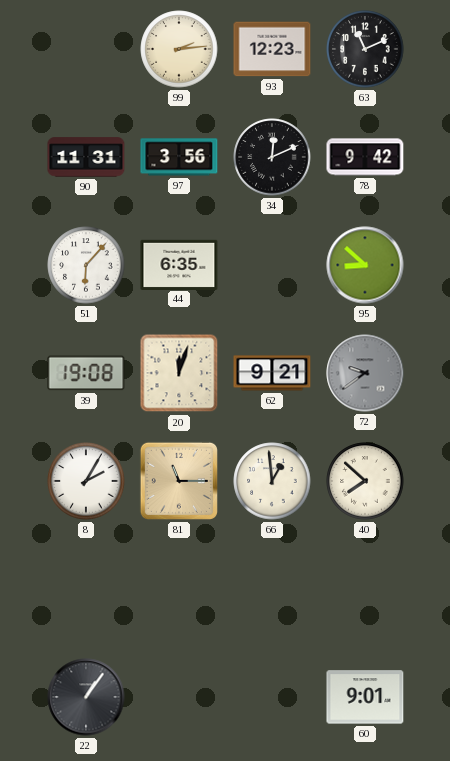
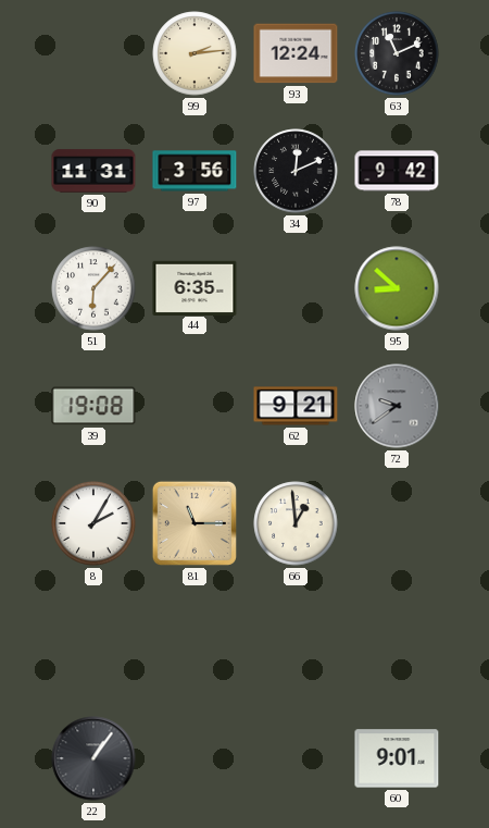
93: 12:23 -> 12:24
20: 12:03 -> none
40: 7:52 -> none
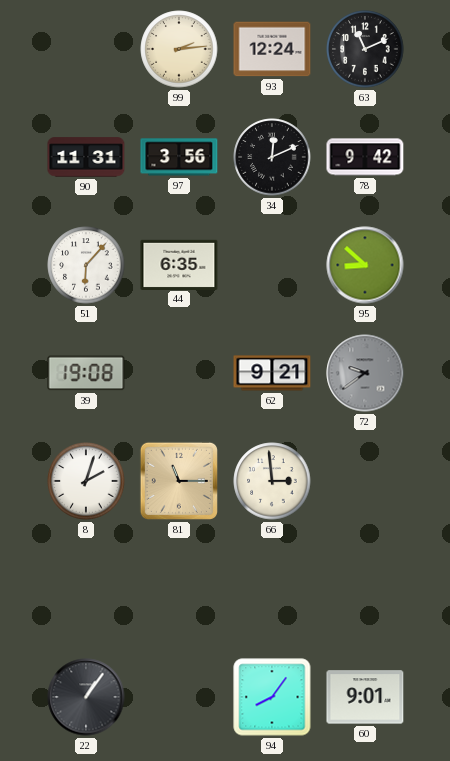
8: 2:05 -> 2:03
66: 12:59 -> 2:59
94: none -> 8:06
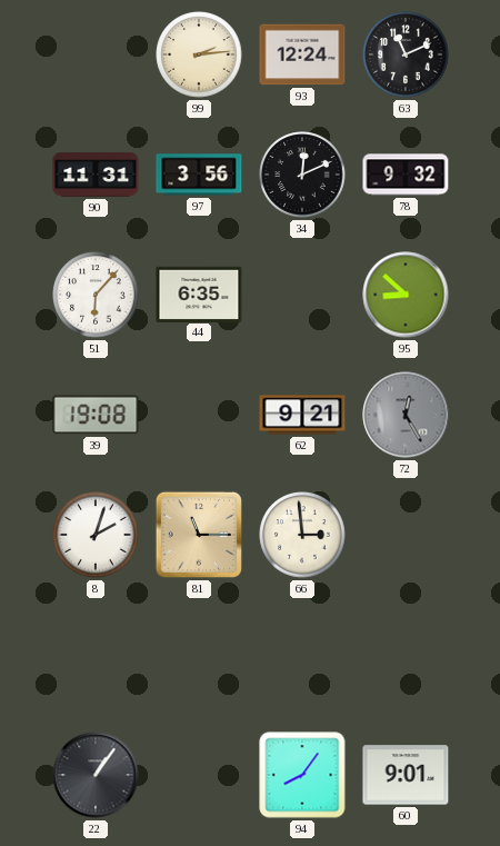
78: 9:42 -> 9:32
72: 9:39 -> 12:25
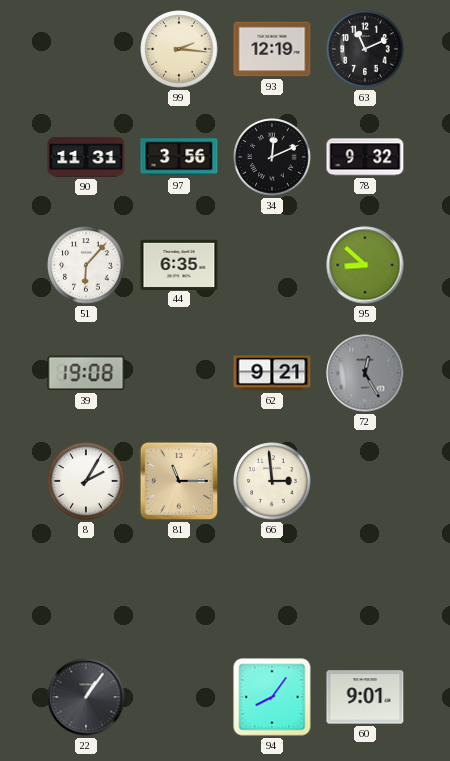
99: 2:14 -> 2:16
93: 12:24 -> 12:19
8: 2:03 -> 2:05
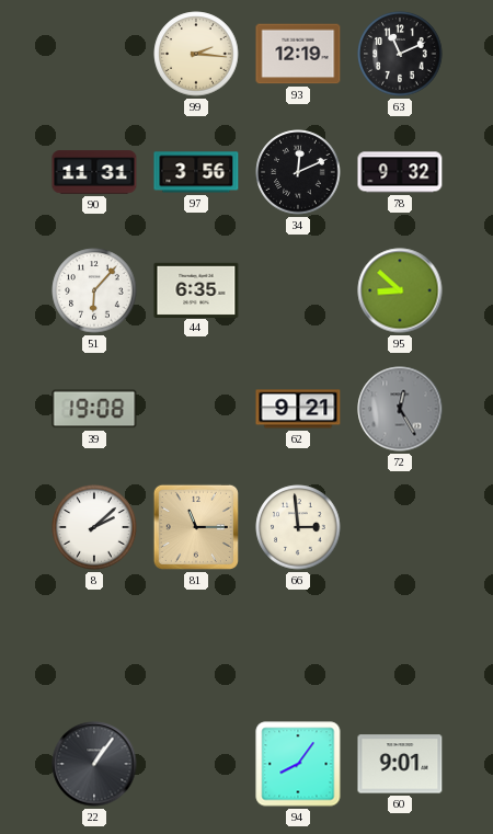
8: 2:05 -> 2:08
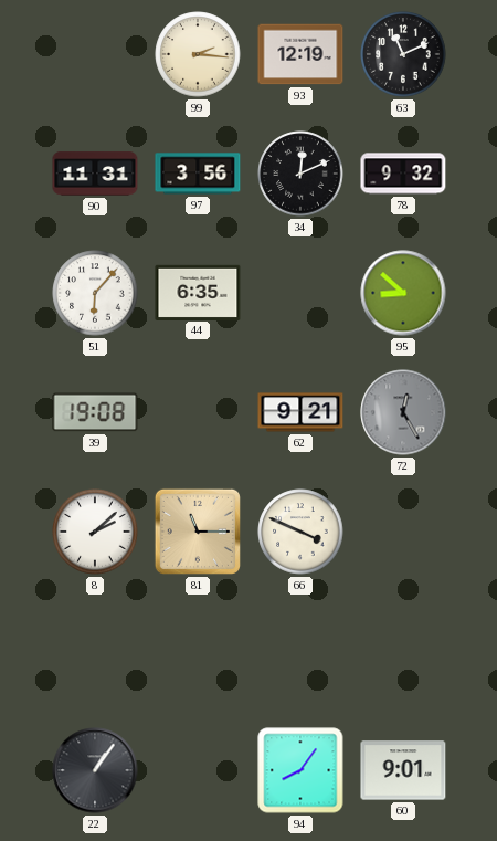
66: 2:59 -> 3:49
